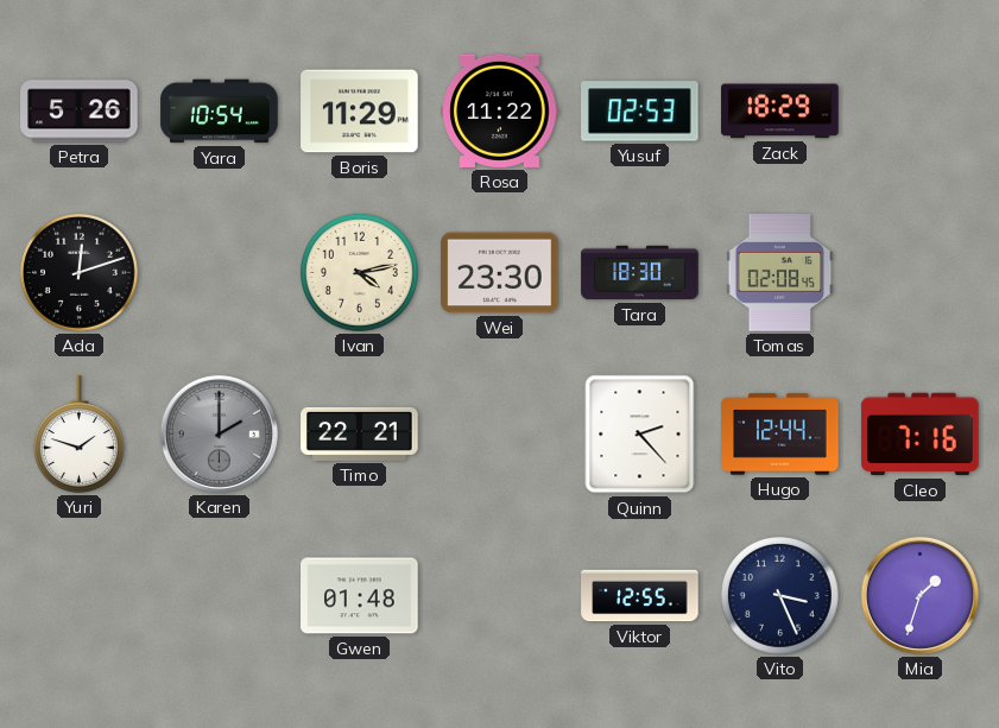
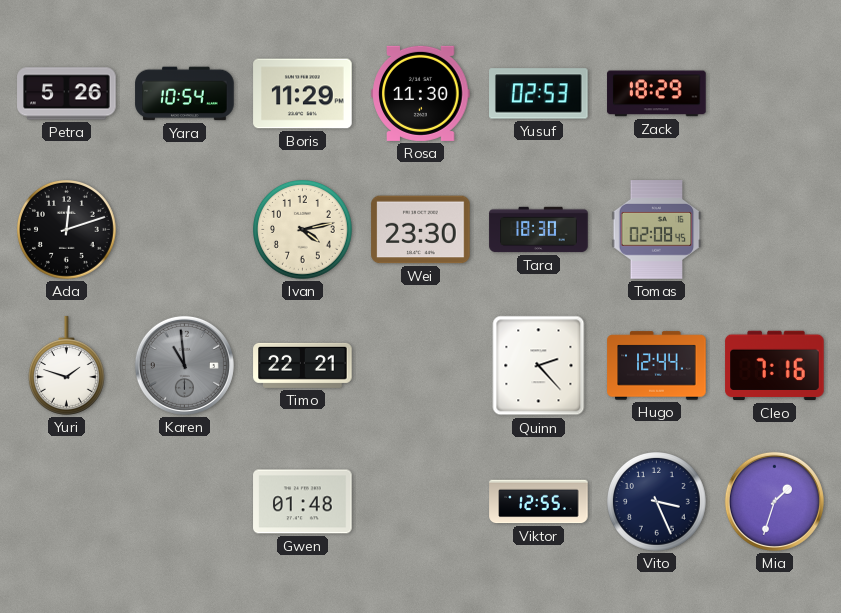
Rosa: 11:22 -> 11:30
Karen: 2:00 -> 10:59
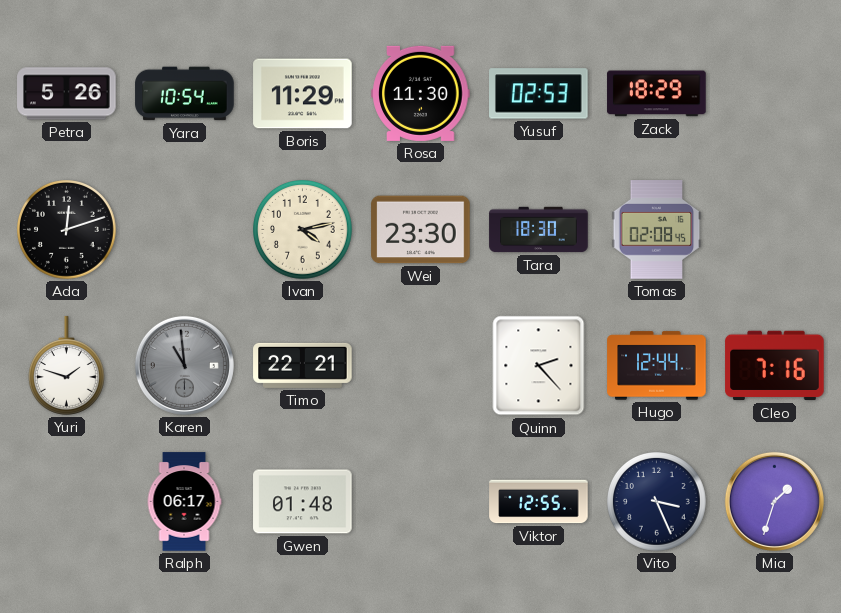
Ralph: none -> 06:17
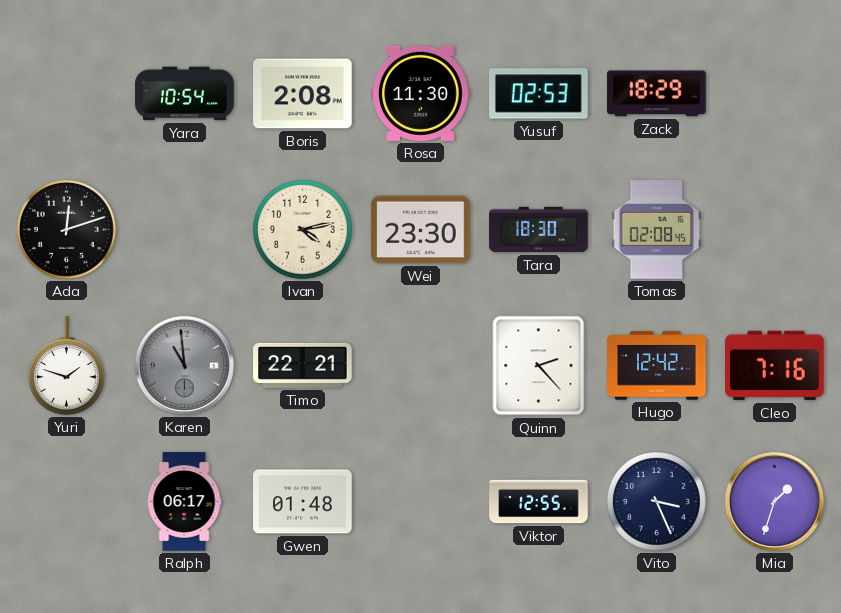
Petra: 5:26 -> none
Boris: 11:29 -> 2:08
Hugo: 12:44 -> 12:42
